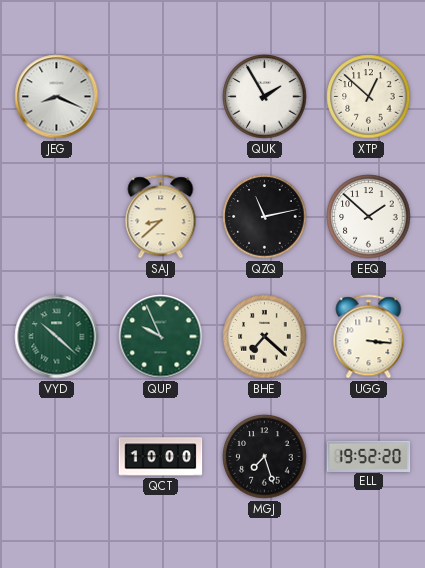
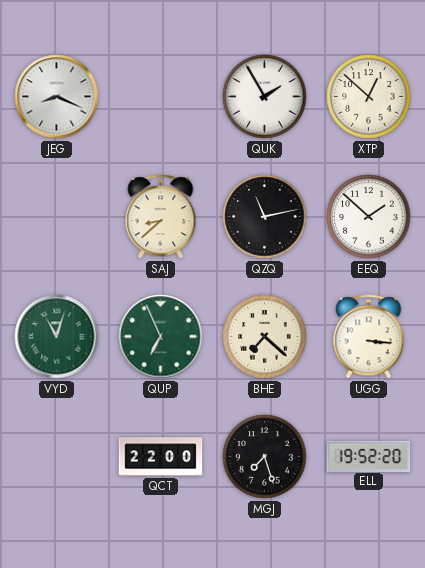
VYD: 10:22 -> 11:03
QUP: 9:56 -> 6:56
QCT: 10:00 -> 22:00
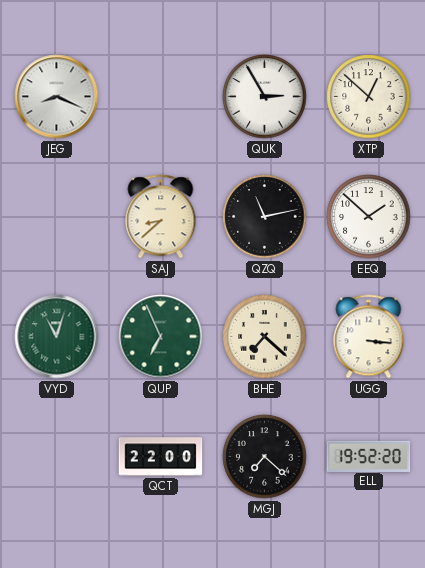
QUK: 1:55 -> 2:55
MGJ: 7:27 -> 7:22
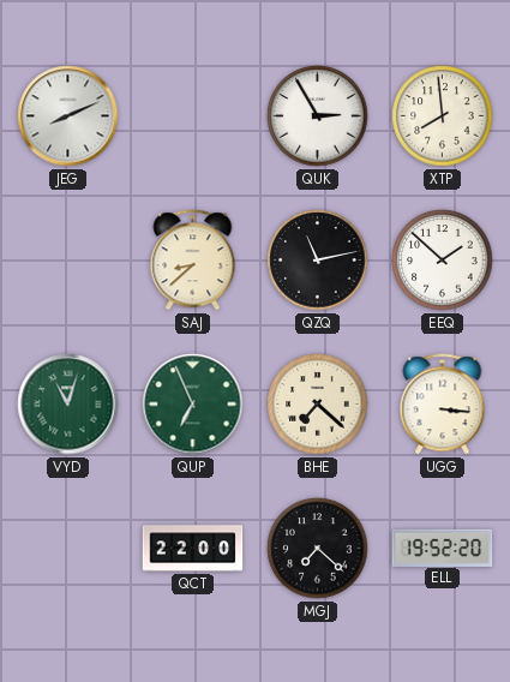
JEG: 8:19 -> 8:11
XTP: 12:52 -> 7:59
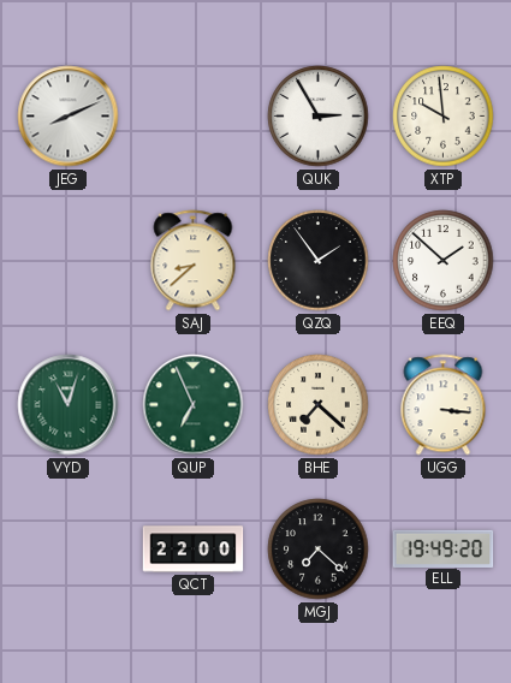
XTP: 7:59 -> 9:59
QZQ: 11:13 -> 1:54
ELL: 19:52 -> 19:49
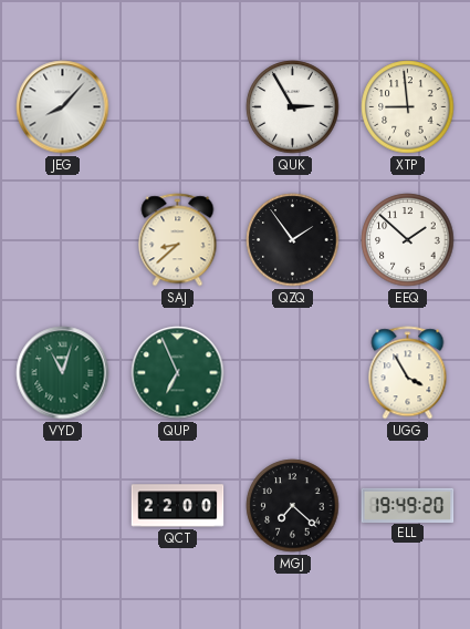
JEG: 8:11 -> 8:07
XTP: 9:59 -> 8:59
BHE: 7:22 -> none
UGG: 3:16 -> 3:55
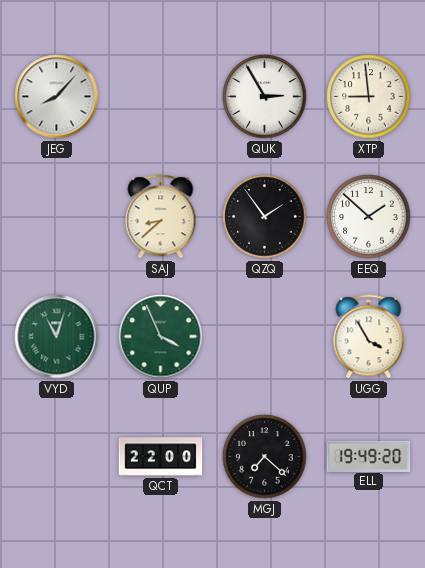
QUP: 6:56 -> 3:56
